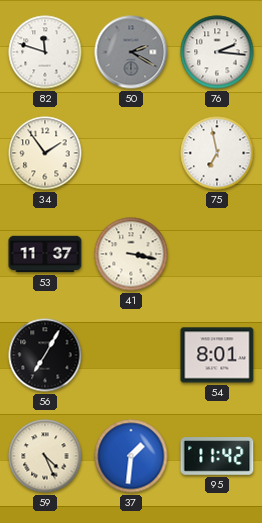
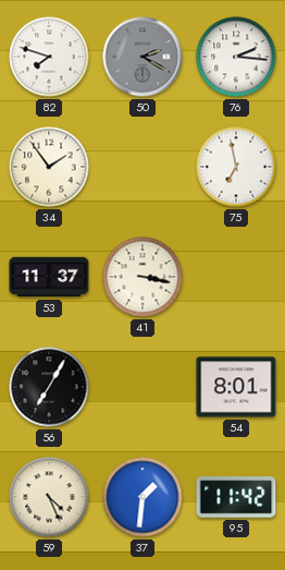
82: 11:48 -> 7:48
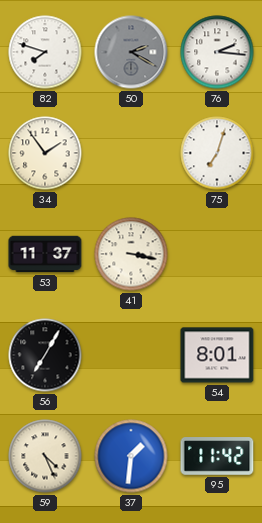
75: 6:58 -> 7:03
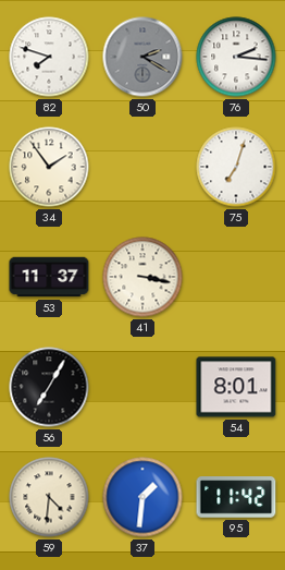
59: 4:26 -> 4:31
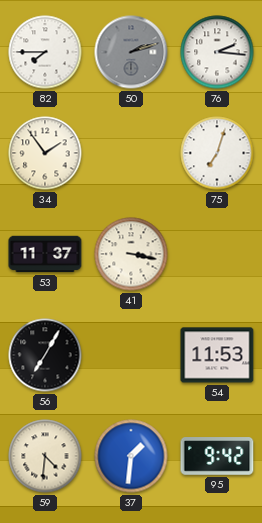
82: 7:48 -> 7:45
50: 2:20 -> 2:12
54: 8:01 -> 11:53
95: 11:42 -> 9:42
